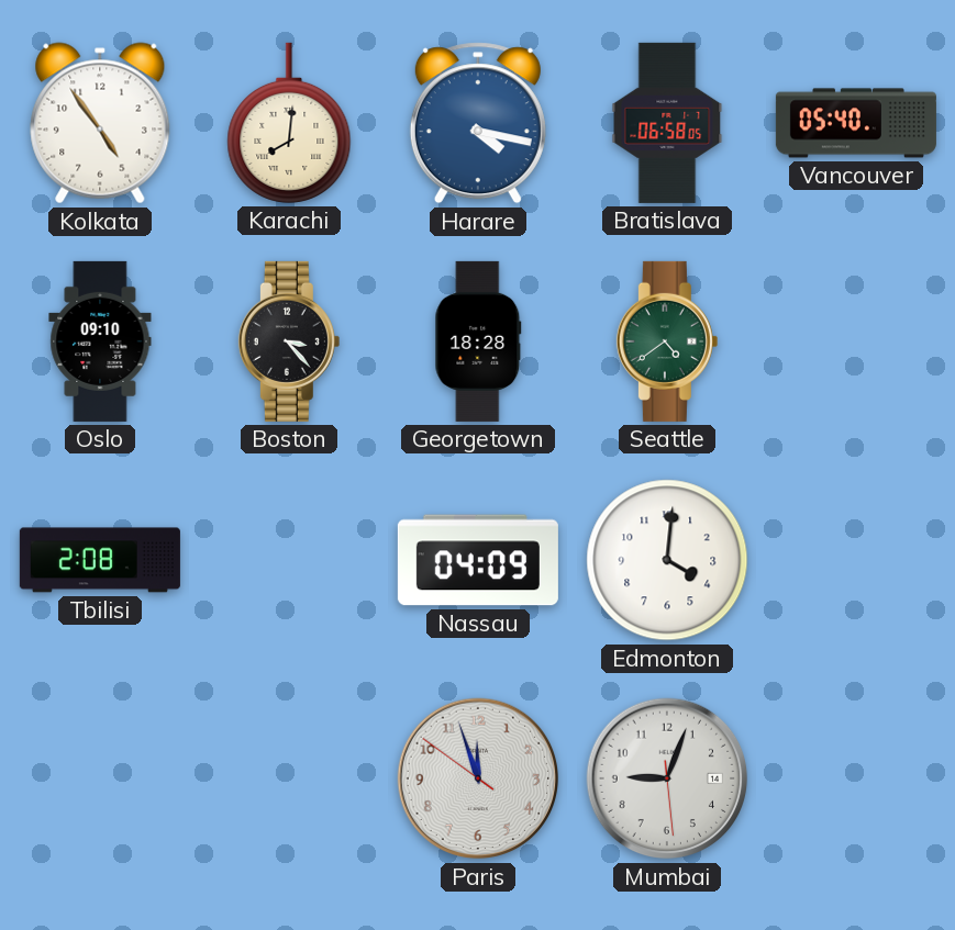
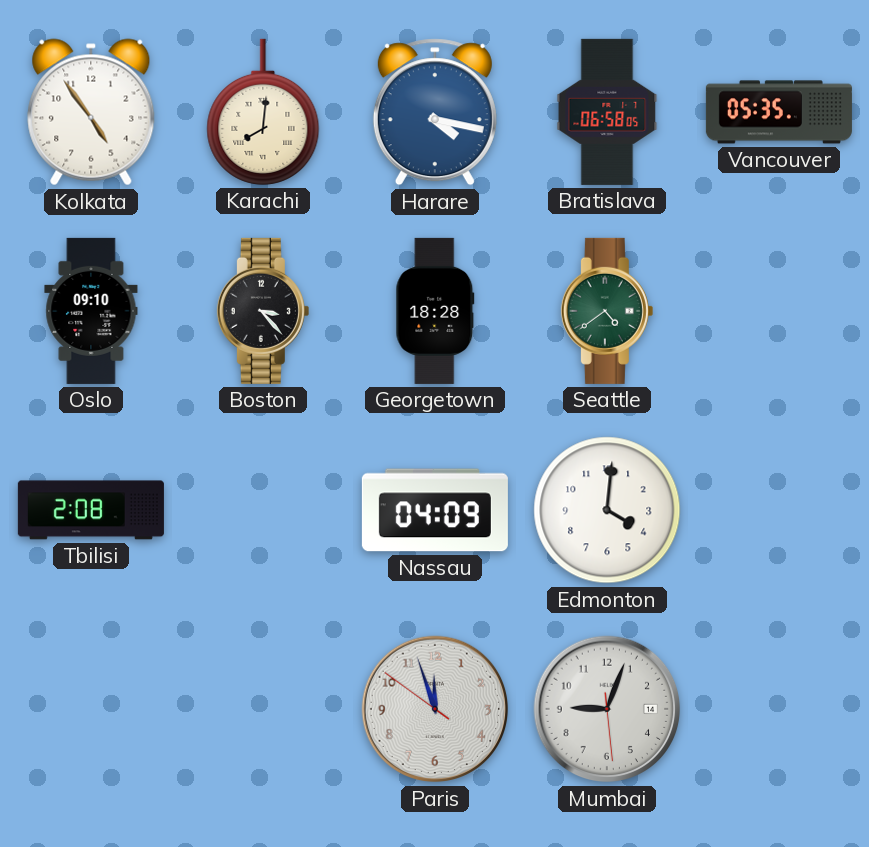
Vancouver: 05:40 -> 05:35
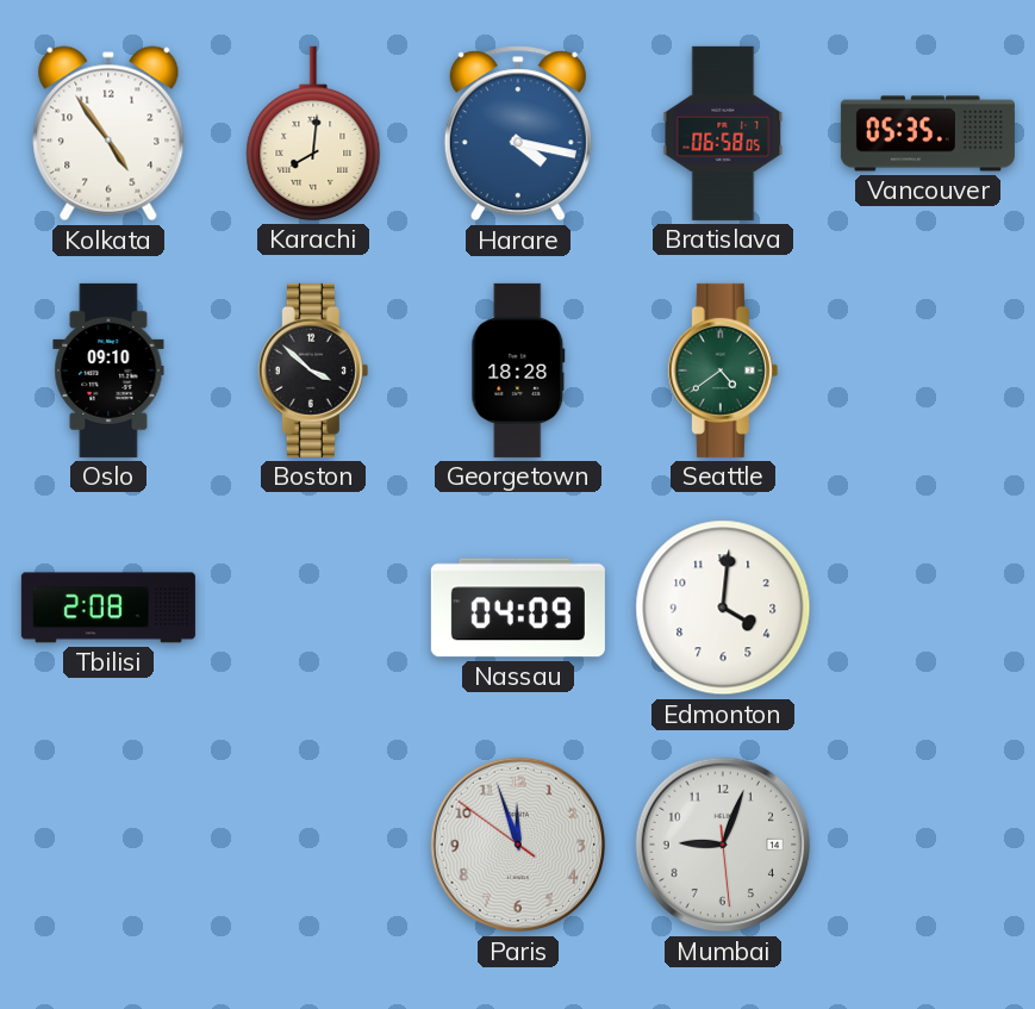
Boston: 3:23 -> 3:52
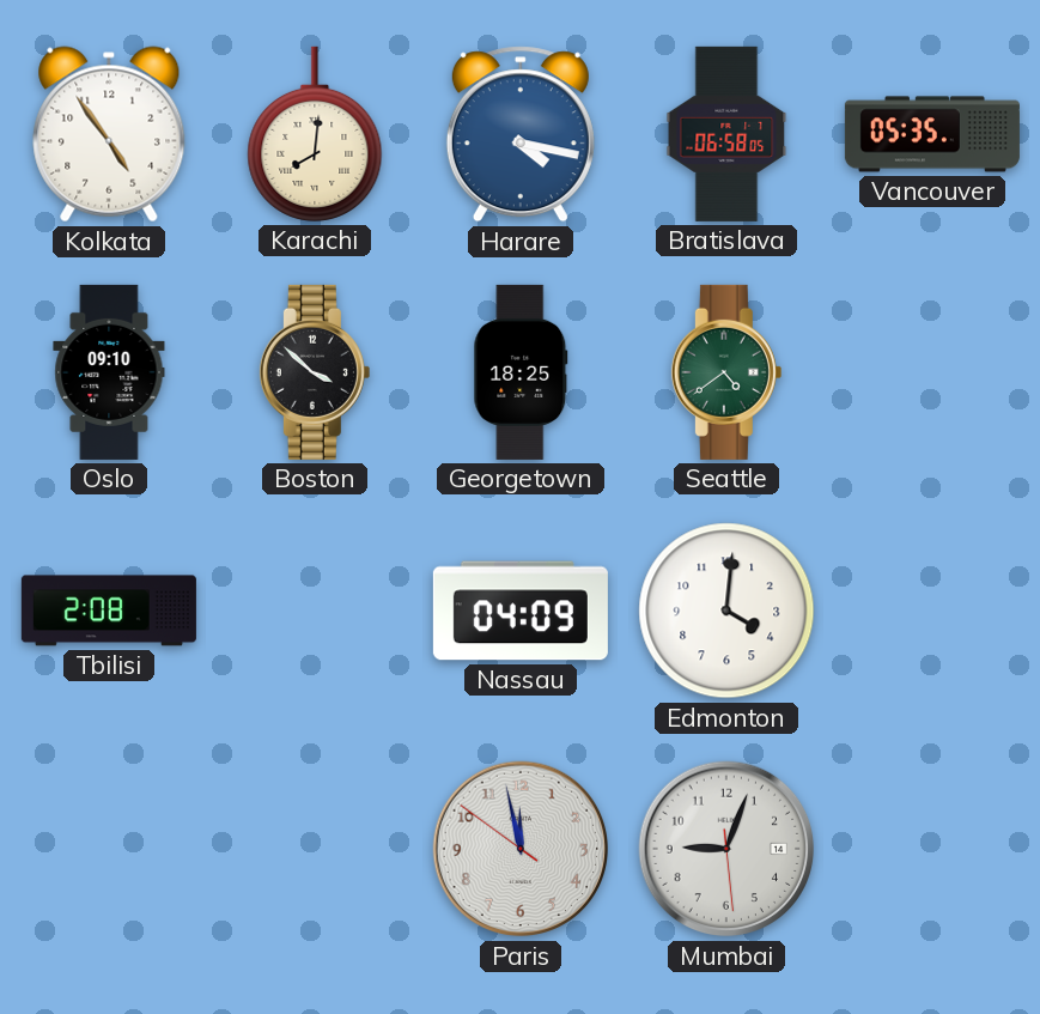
Georgetown: 18:28 -> 18:25
Paris: 11:56 -> 11:57
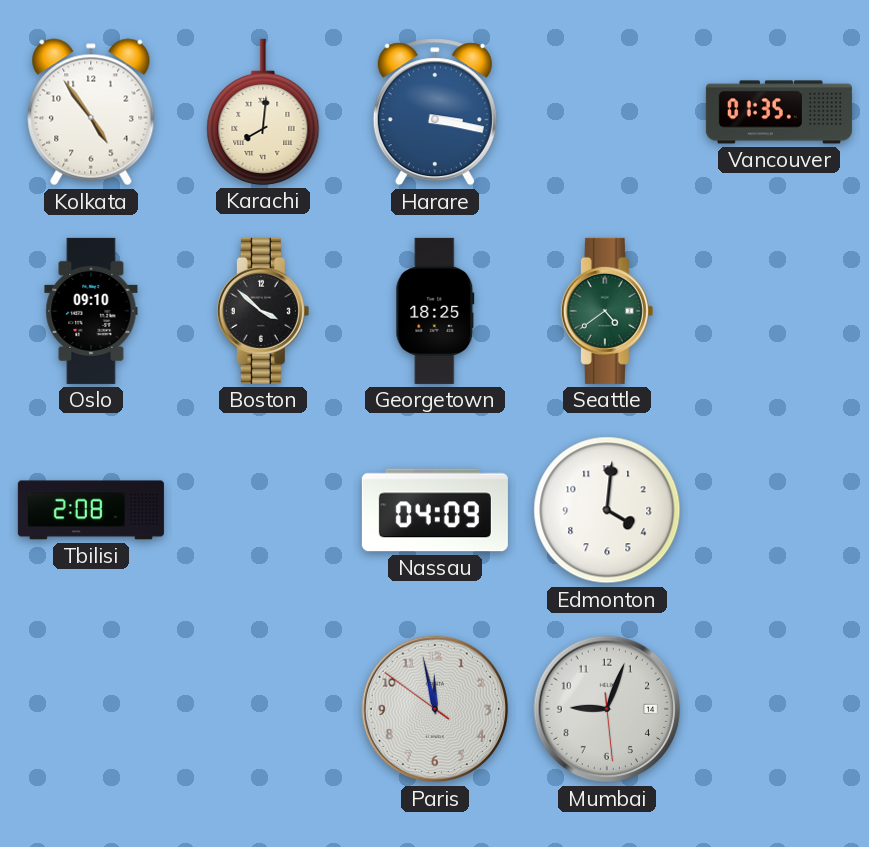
Harare: 4:17 -> 3:17
Bratislava: 06:58 -> none
Vancouver: 05:35 -> 01:35
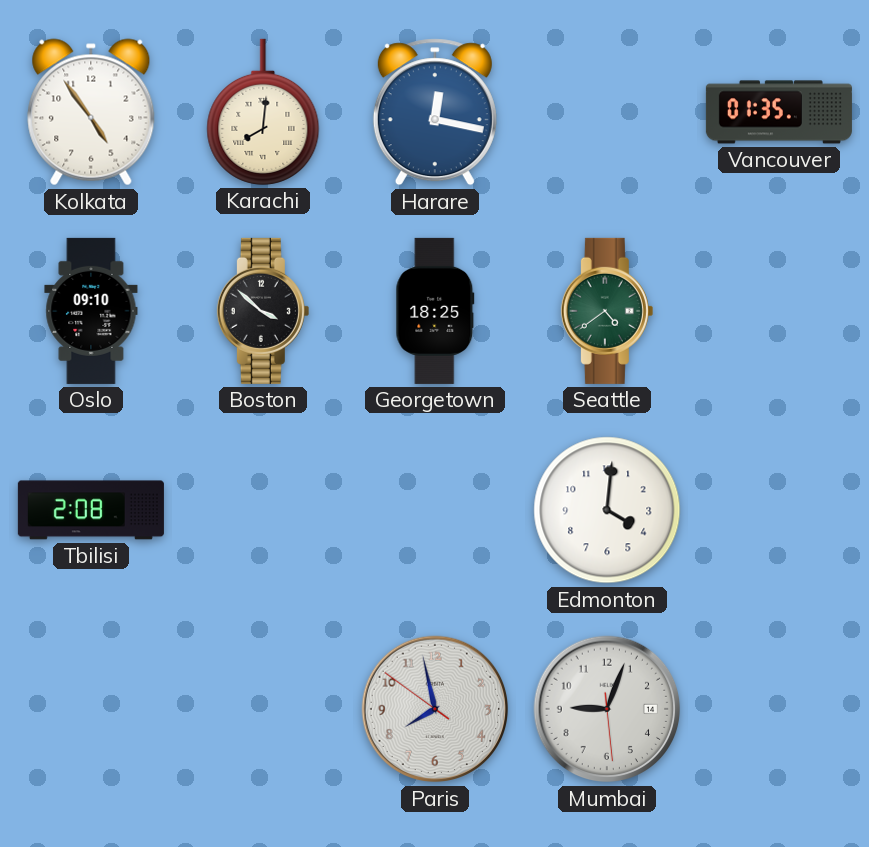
Harare: 3:17 -> 12:17
Nassau: 04:09 -> none
Paris: 11:57 -> 7:57
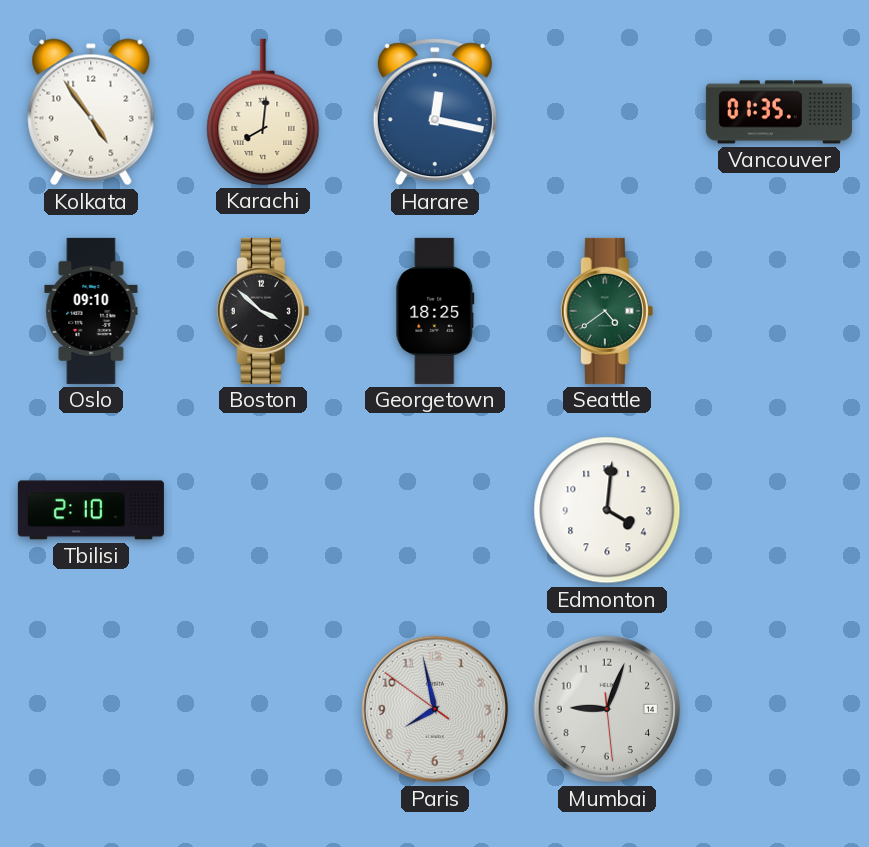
Tbilisi: 2:08 -> 2:10
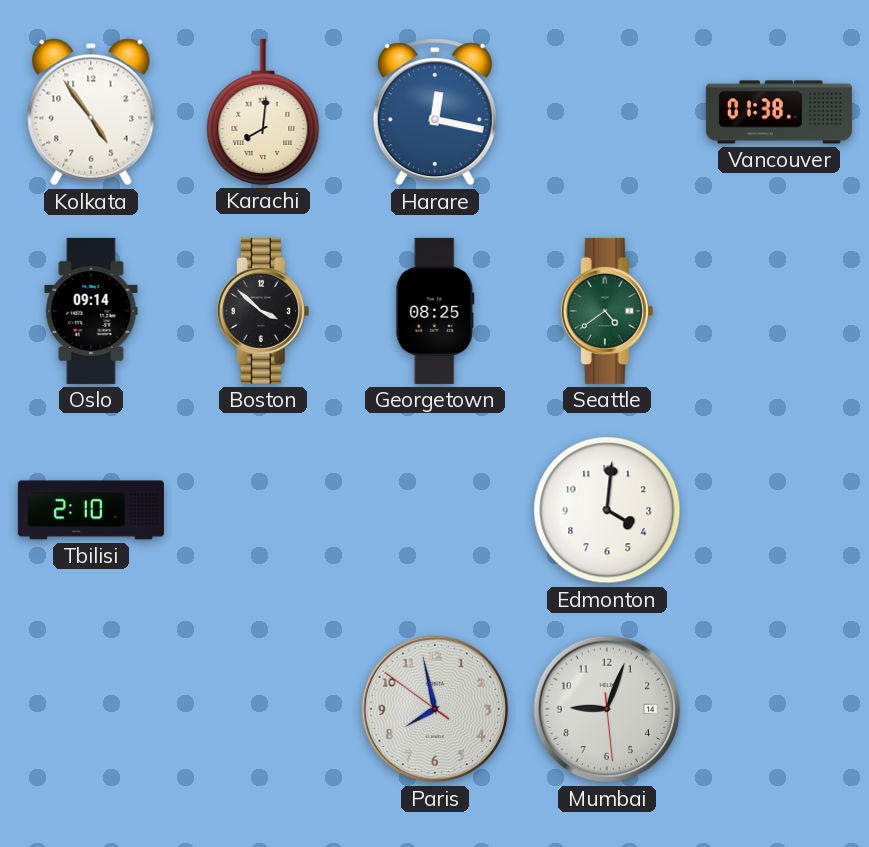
Vancouver: 01:35 -> 01:38
Oslo: 09:10 -> 09:14
Georgetown: 18:25 -> 08:25
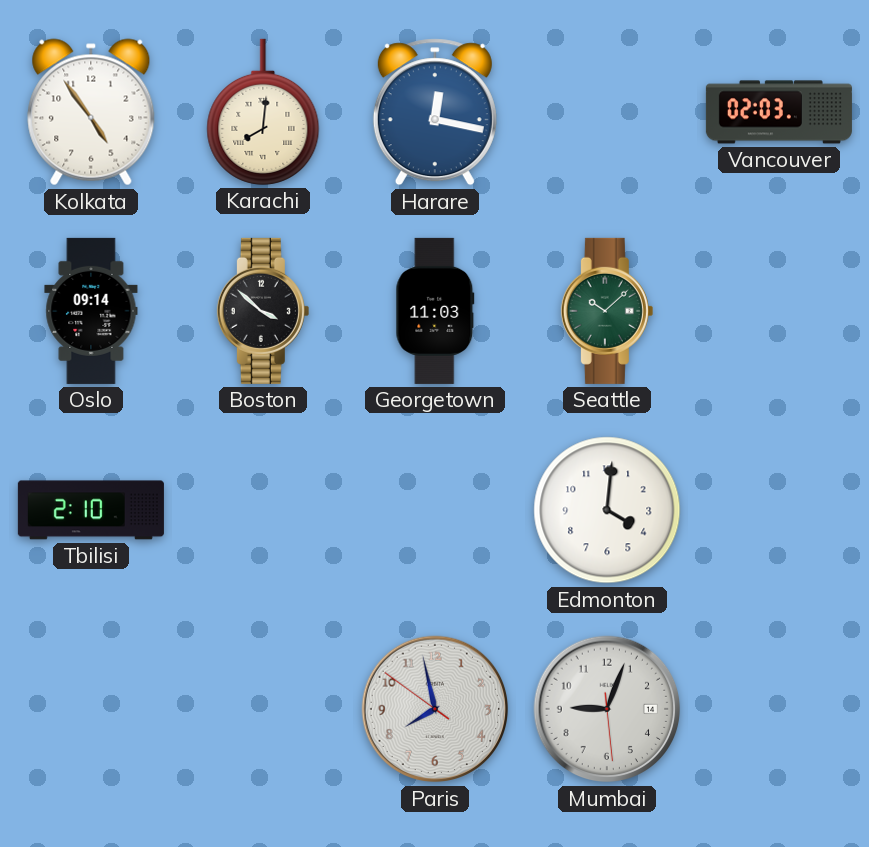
Vancouver: 01:38 -> 02:03
Georgetown: 08:25 -> 11:03
Seattle: 4:39 -> 10:08
